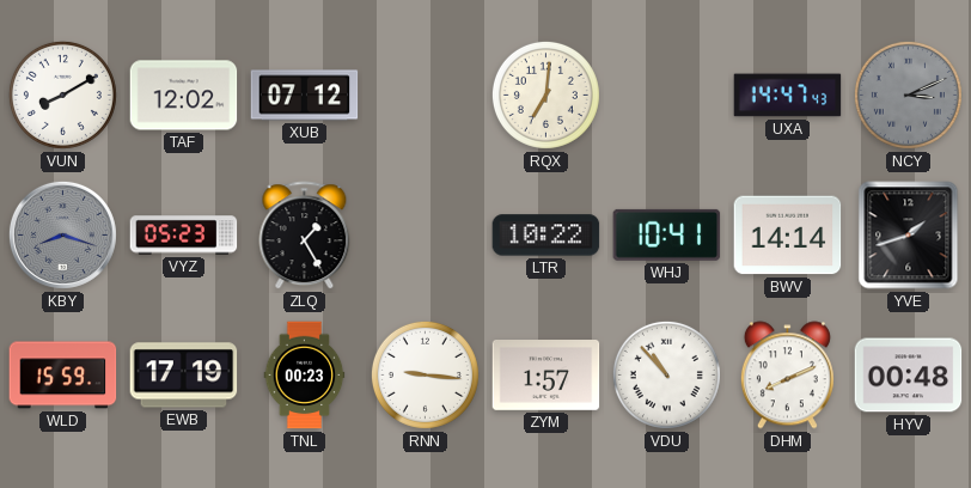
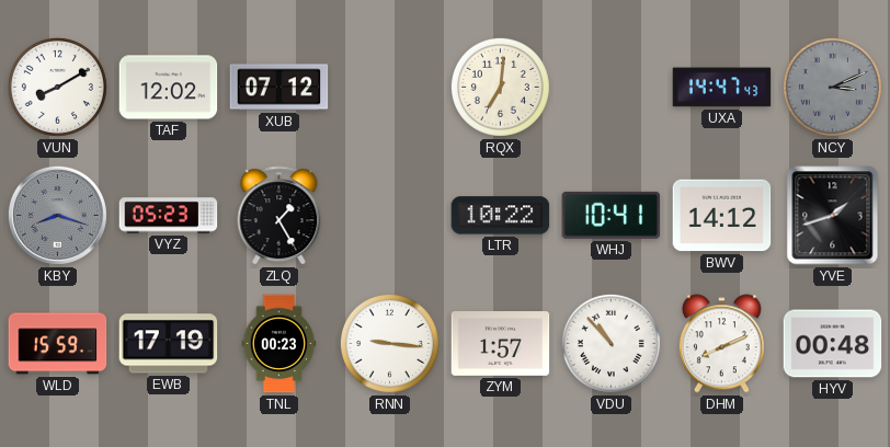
BWV: 14:14 -> 14:12
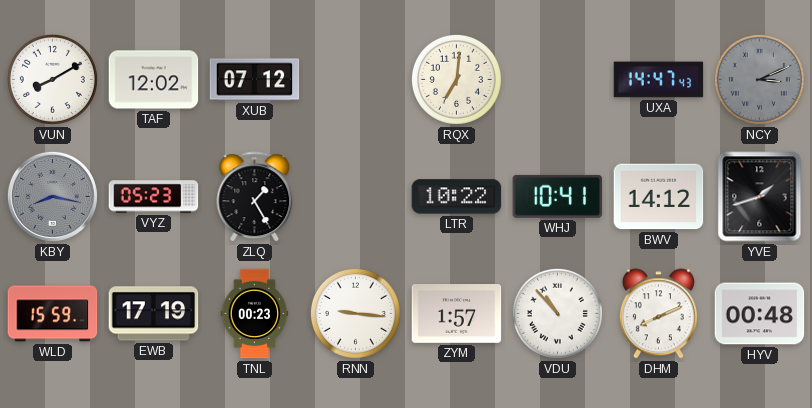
KBY: 8:18 -> 8:17
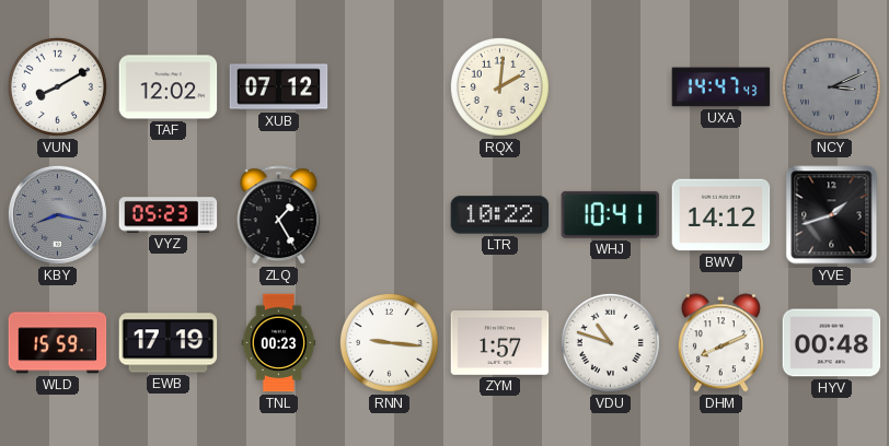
RQX: 7:01 -> 2:01
VDU: 10:53 -> 10:48
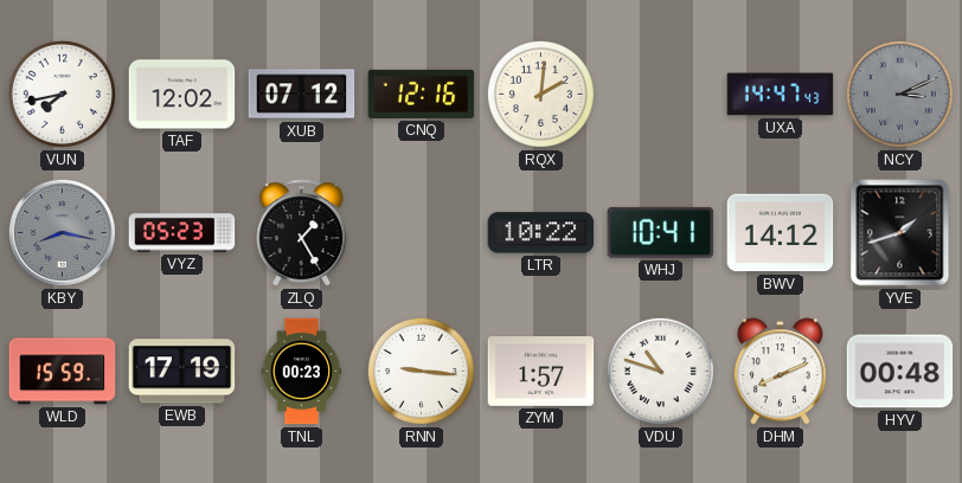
VUN: 8:10 -> 7:43
CNQ: none -> 12:16
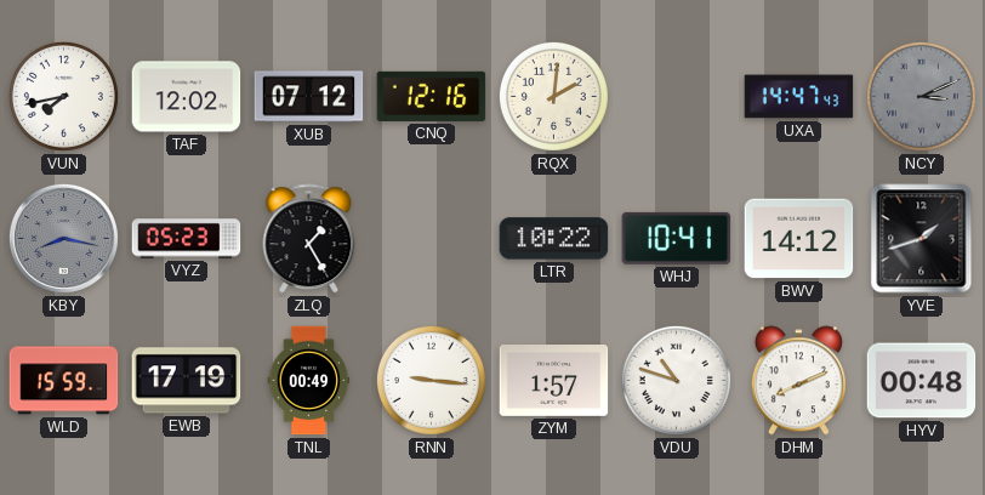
TNL: 00:23 -> 00:49
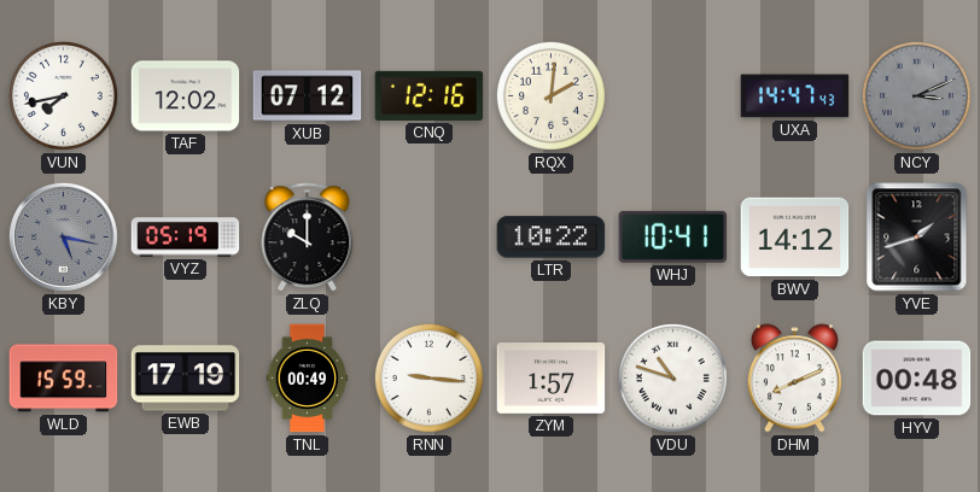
KBY: 8:17 -> 5:17
VYZ: 05:23 -> 05:19
ZLQ: 1:25 -> 10:00
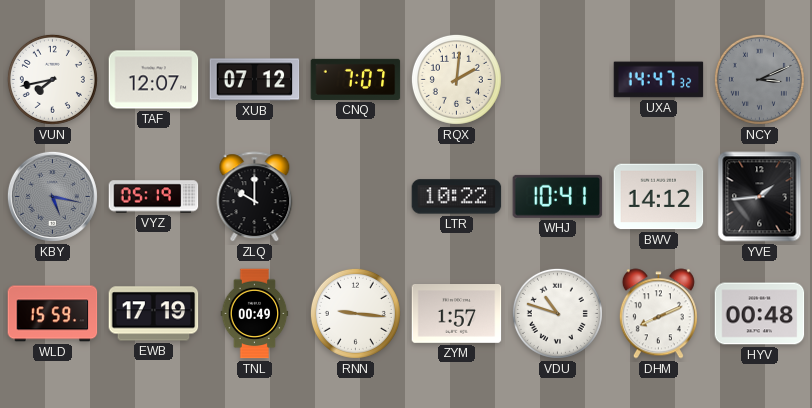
TAF: 12:02 -> 12:07
CNQ: 12:16 -> 7:07
UXA: 14:47:43 -> 14:47:32
YVE: 1:42 -> 1:44
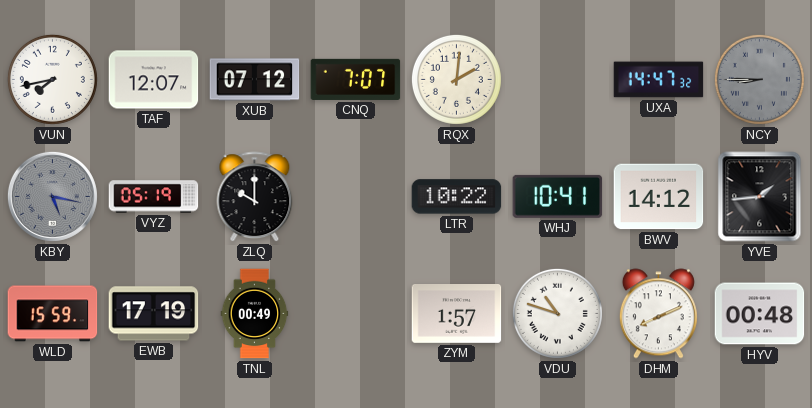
NCY: 3:11 -> 8:45
RNN: 9:16 -> none
